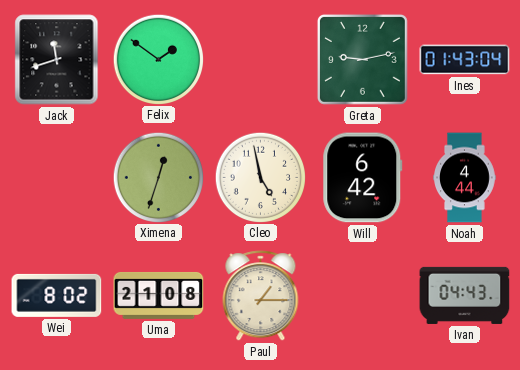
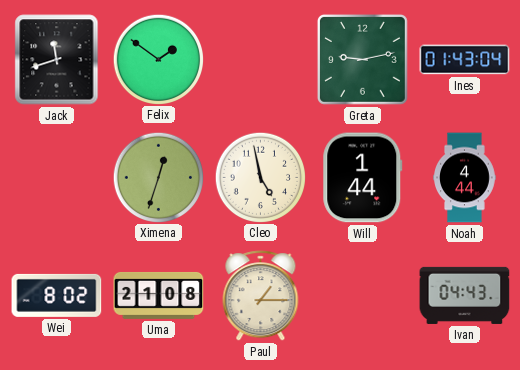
Will: 6:42 -> 1:44
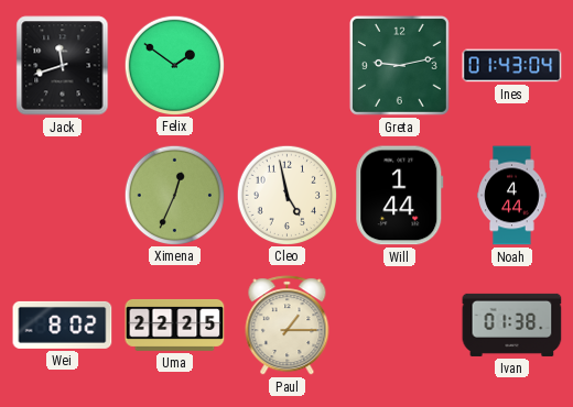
Ximena: 12:33 -> 12:34
Uma: 21:08 -> 22:25
Ivan: 04:43 -> 01:38
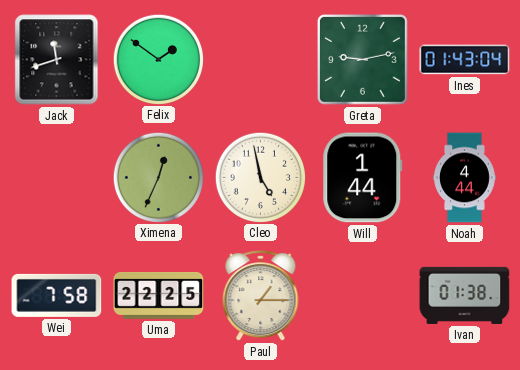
Wei: 8:02 -> 7:58
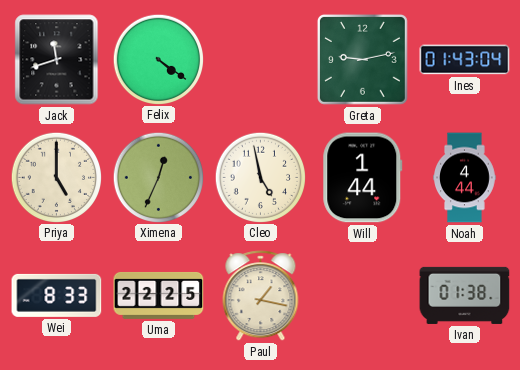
Felix: 1:51 -> 4:21
Priya: none -> 5:00
Wei: 7:58 -> 8:33
Paul: 1:15 -> 1:17
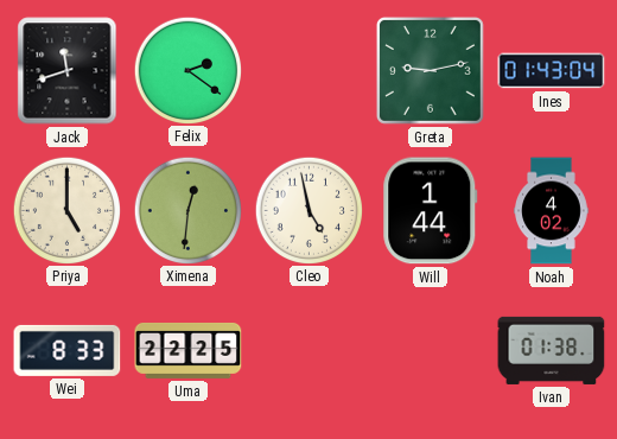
Felix: 4:21 -> 2:21
Ximena: 12:34 -> 12:31
Noah: 4:44 -> 4:02
Paul: 1:17 -> none
